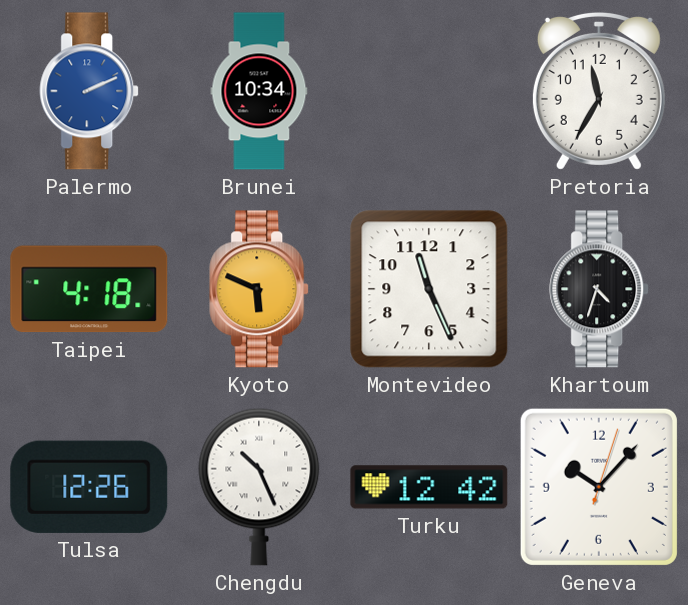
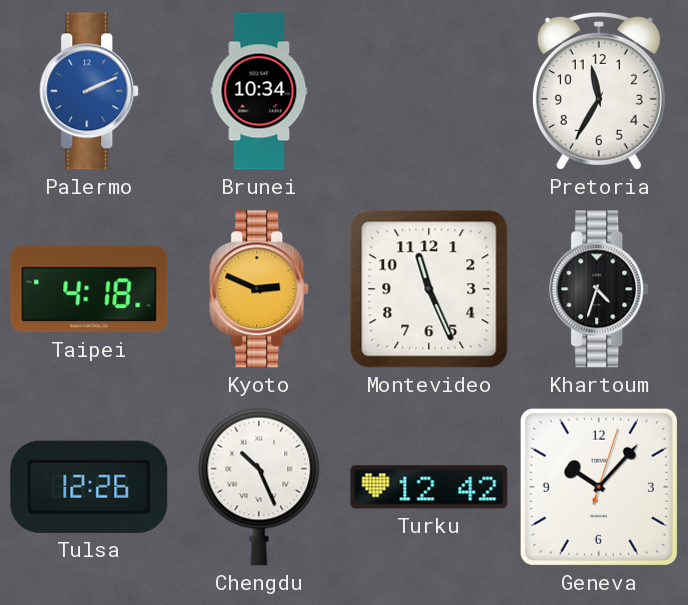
Kyoto: 5:49 -> 2:49
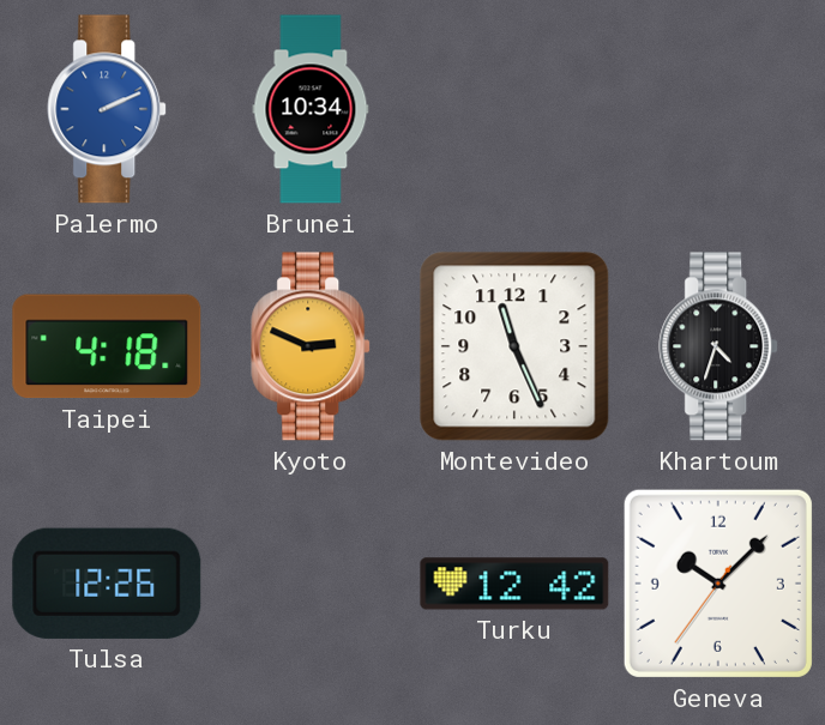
Pretoria: 11:35 -> none
Chengdu: 10:26 -> none
Geneva: 10:07:03 -> 10:07:36
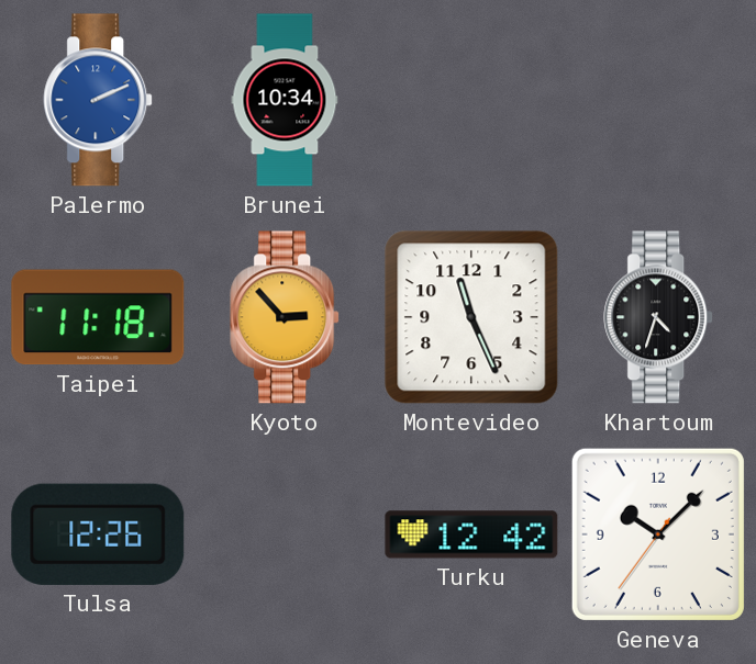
Taipei: 4:18 -> 11:18
Kyoto: 2:49 -> 2:53
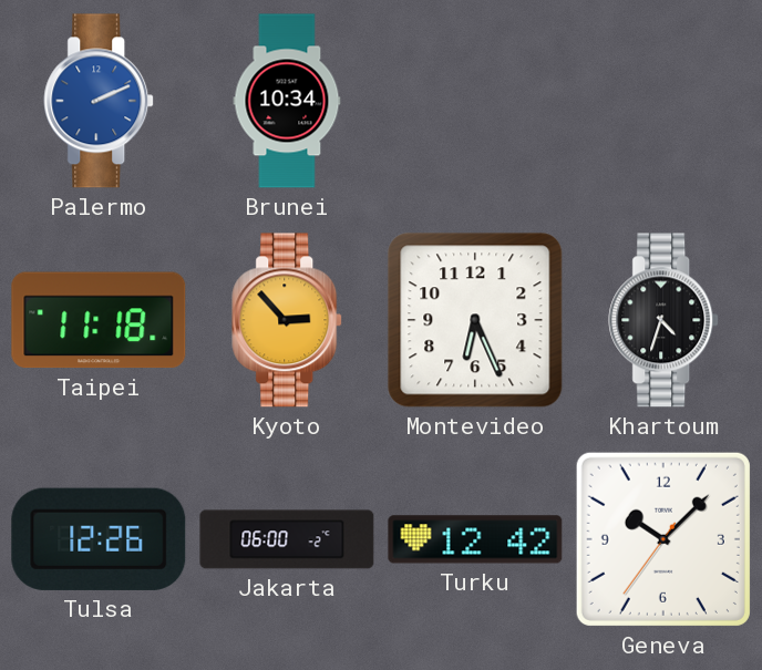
Montevideo: 11:26 -> 6:26
Jakarta: none -> 06:00
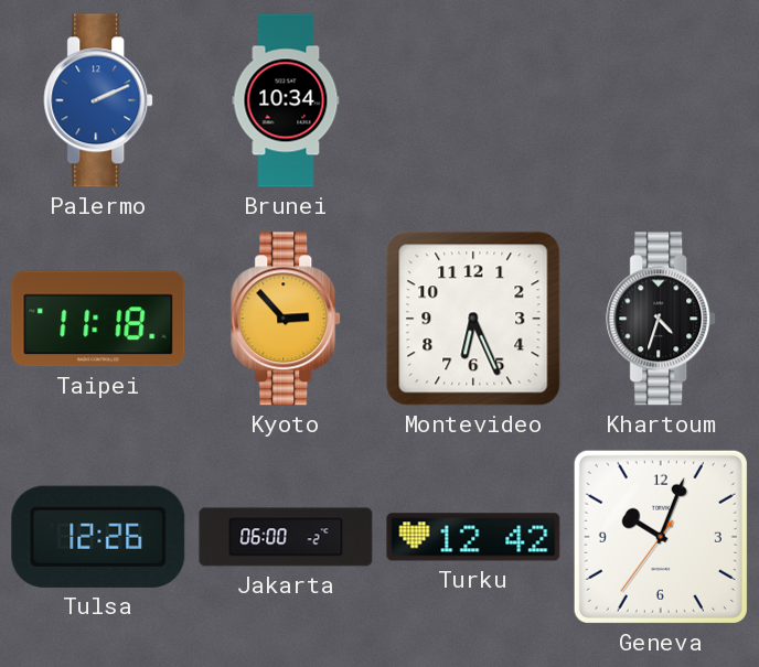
Geneva: 10:07 -> 10:03
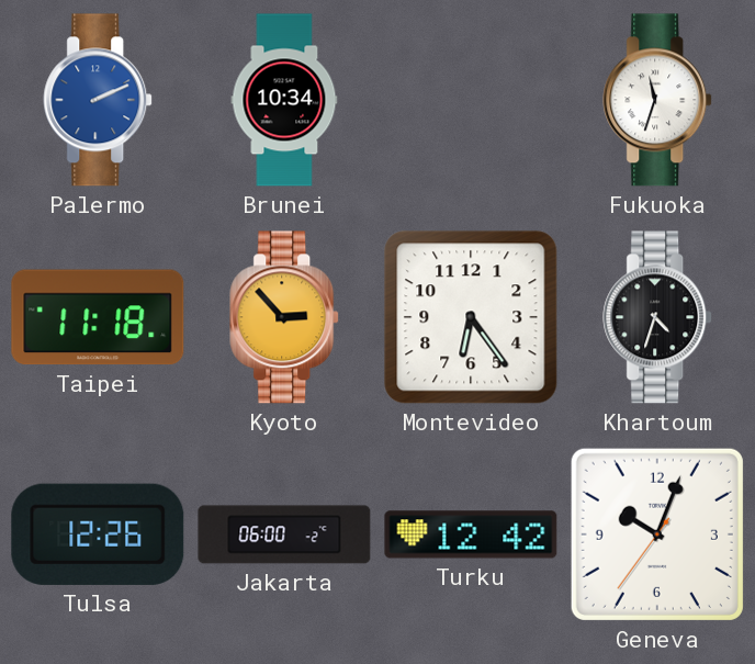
Fukuoka: none -> 11:33
Montevideo: 6:26 -> 6:24
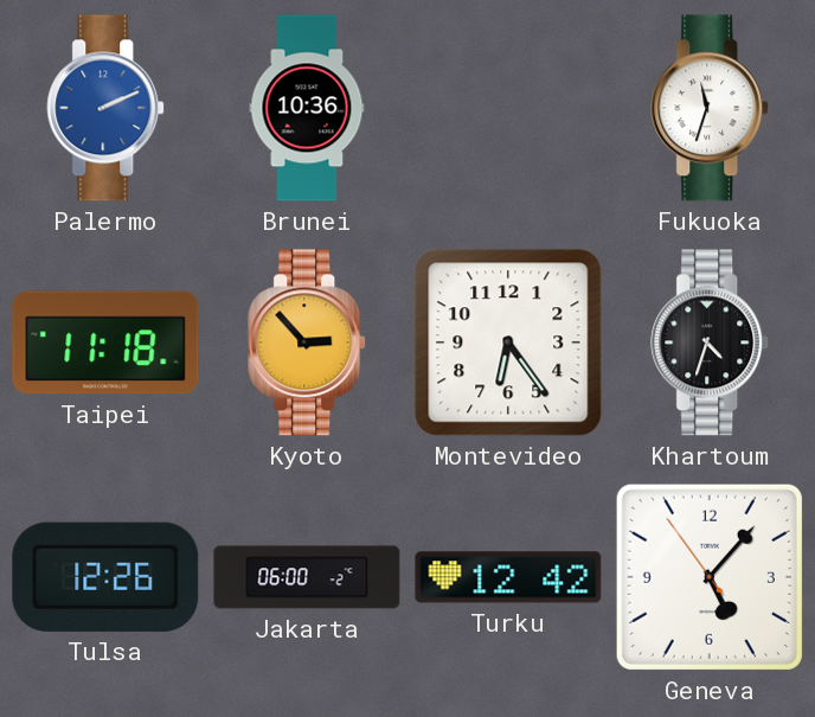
Brunei: 10:34 -> 10:36
Geneva: 10:03 -> 5:06
